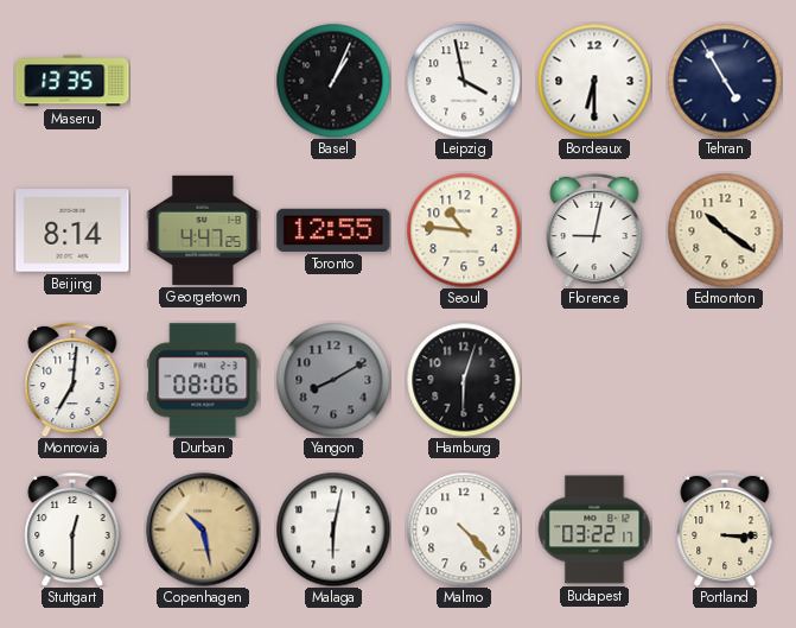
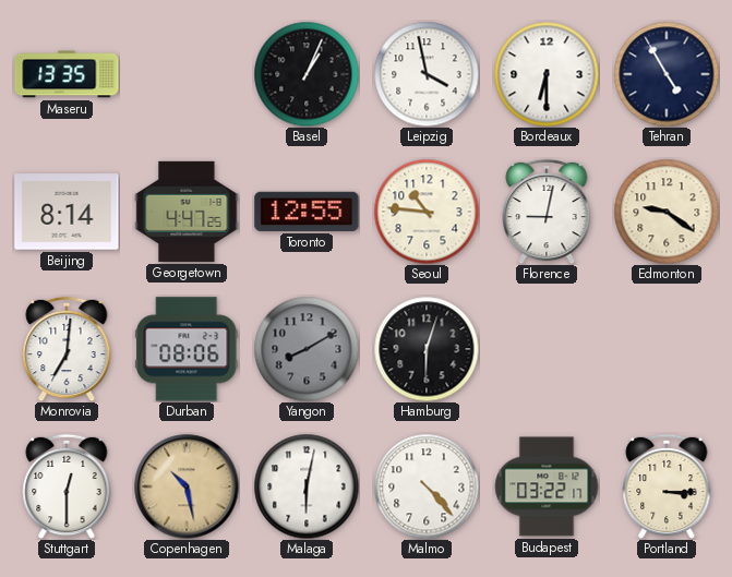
Edmonton: 10:21 -> 9:21
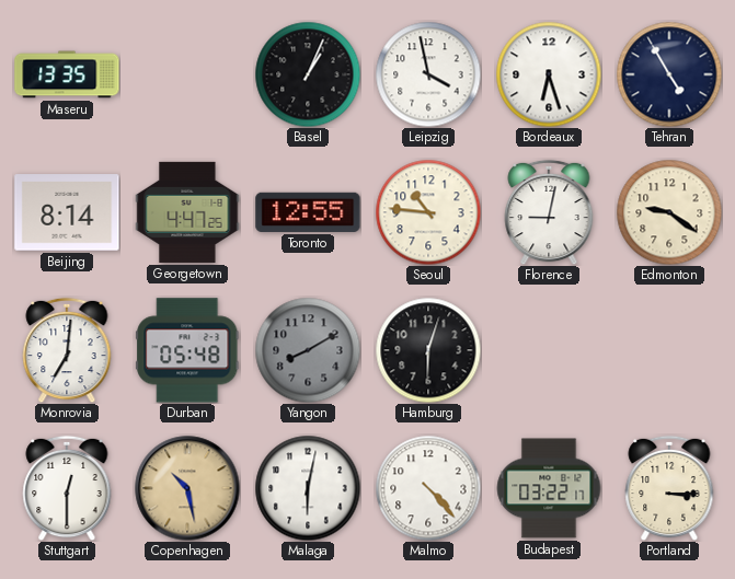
Bordeaux: 6:30 -> 6:27
Durban: 08:06 -> 05:48
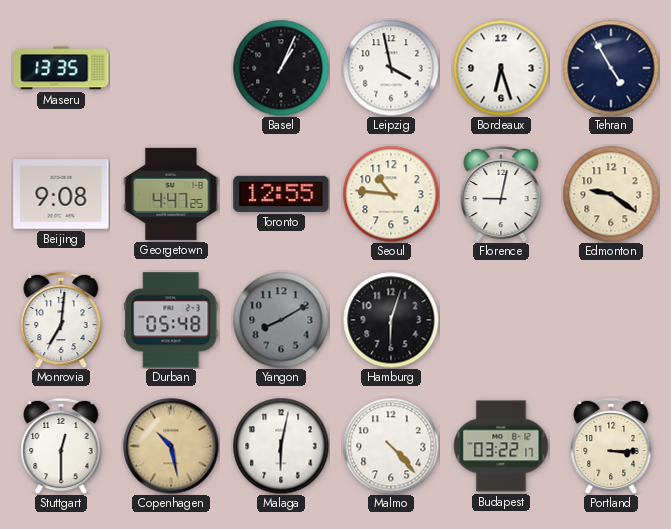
Beijing: 8:14 -> 9:08
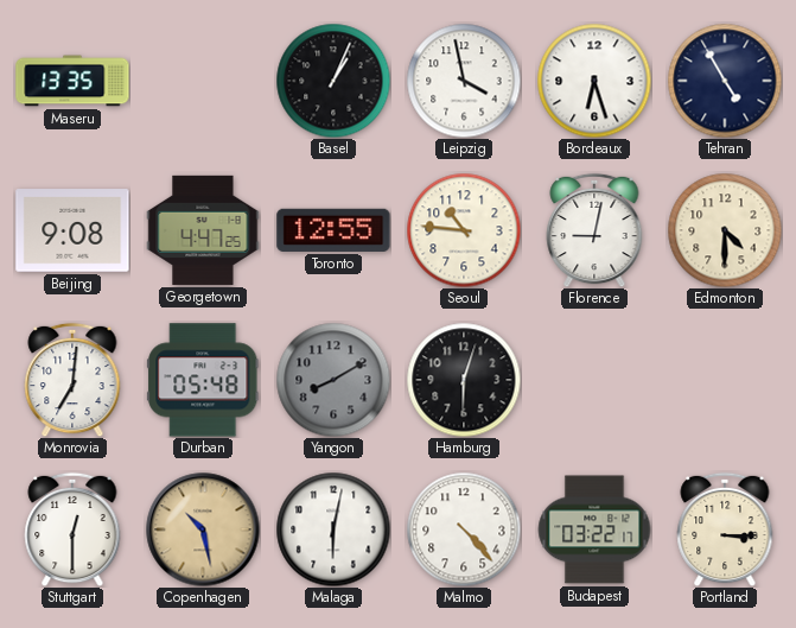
Edmonton: 9:21 -> 4:30
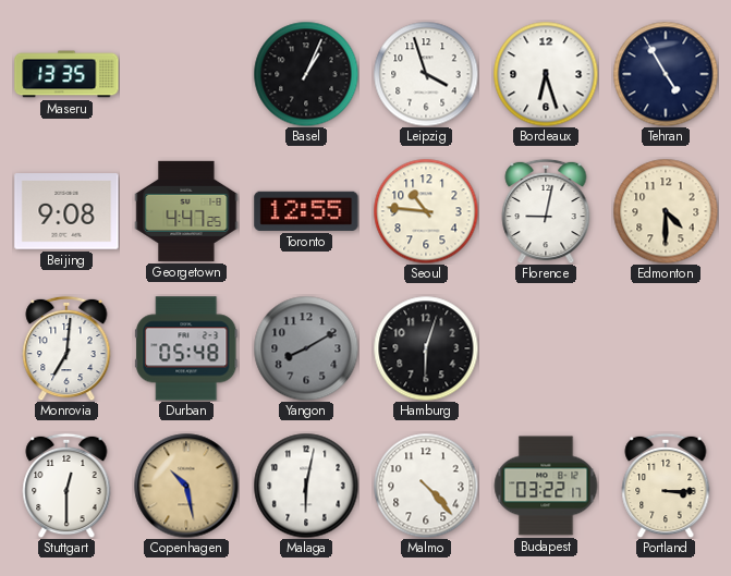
Leipzig: 3:58 -> 3:57
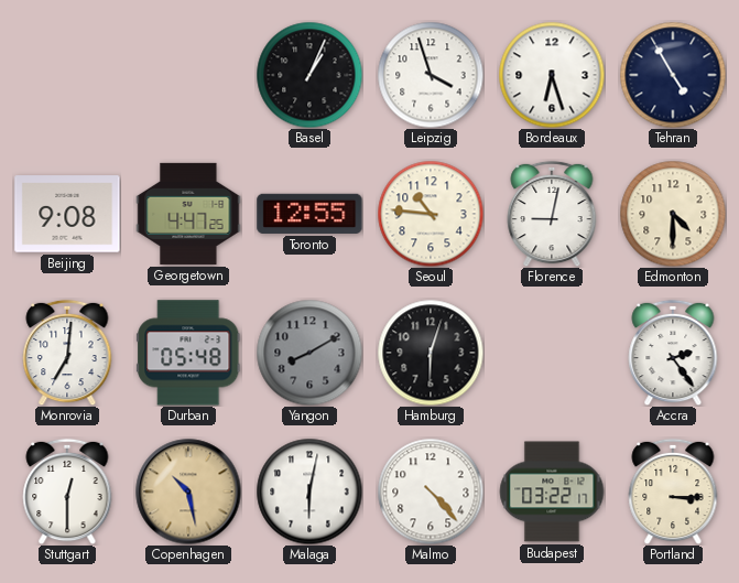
Maseru: 13:35 -> none
Accra: none -> 2:24
